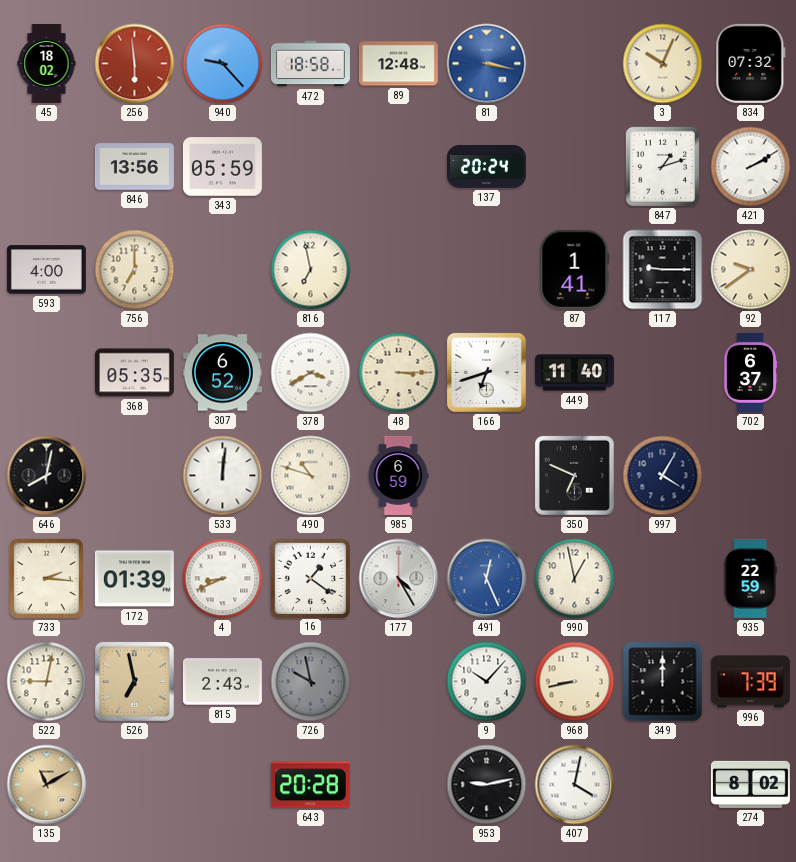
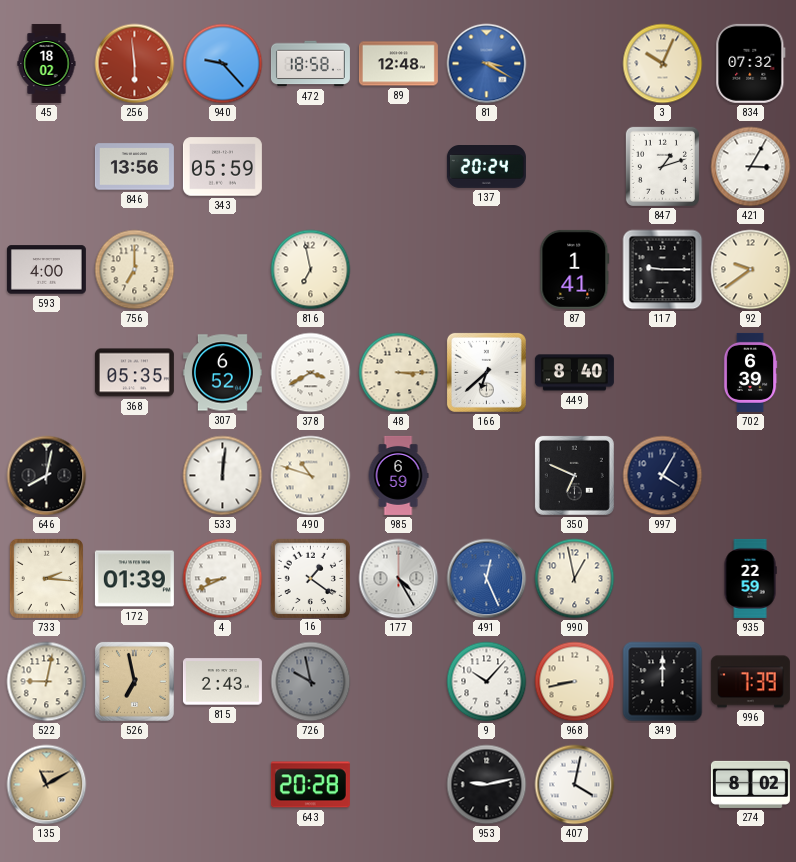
81: 3:17 -> 3:20
421: 2:10 -> 3:05
166: 6:42 -> 6:38
449: 11:40 -> 8:40
702: 6:37 -> 6:39
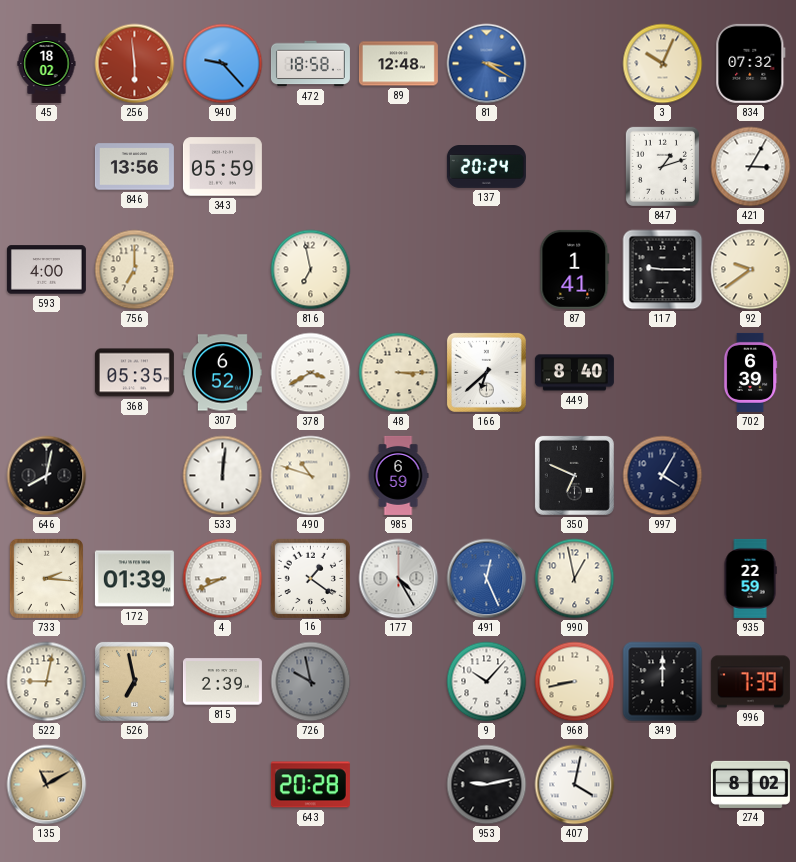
815: 2:43 -> 2:39
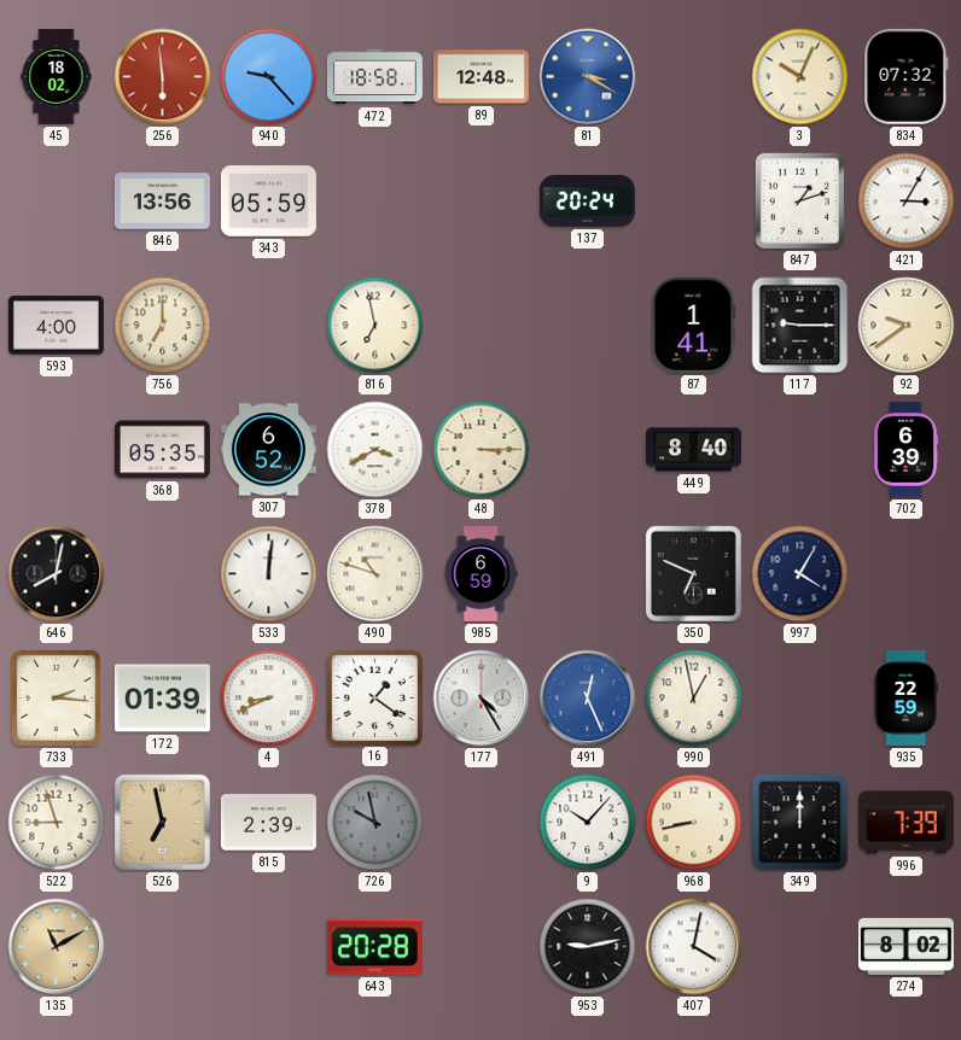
166: 6:38 -> none
522: 9:02 -> 8:57
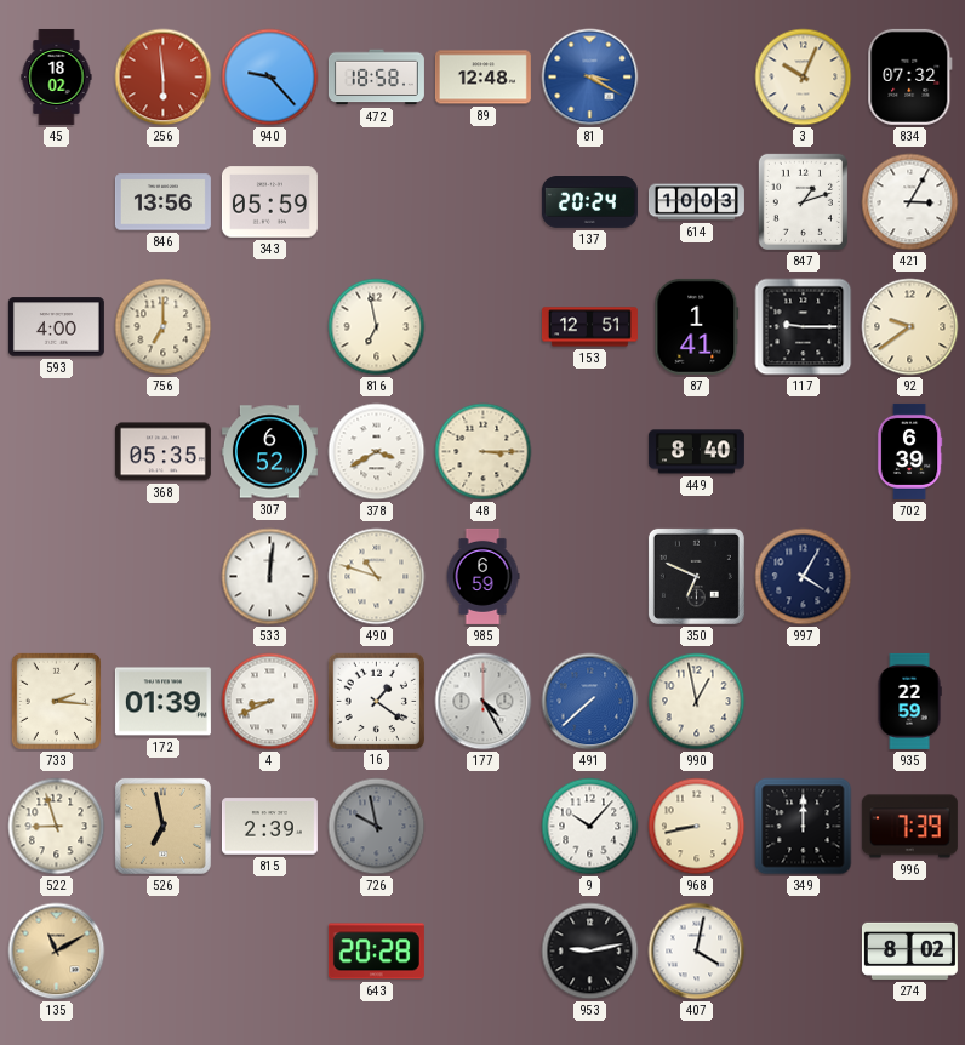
614: none -> 10:03
153: none -> 12:51
646: 8:02 -> none
491: 12:26 -> 7:38
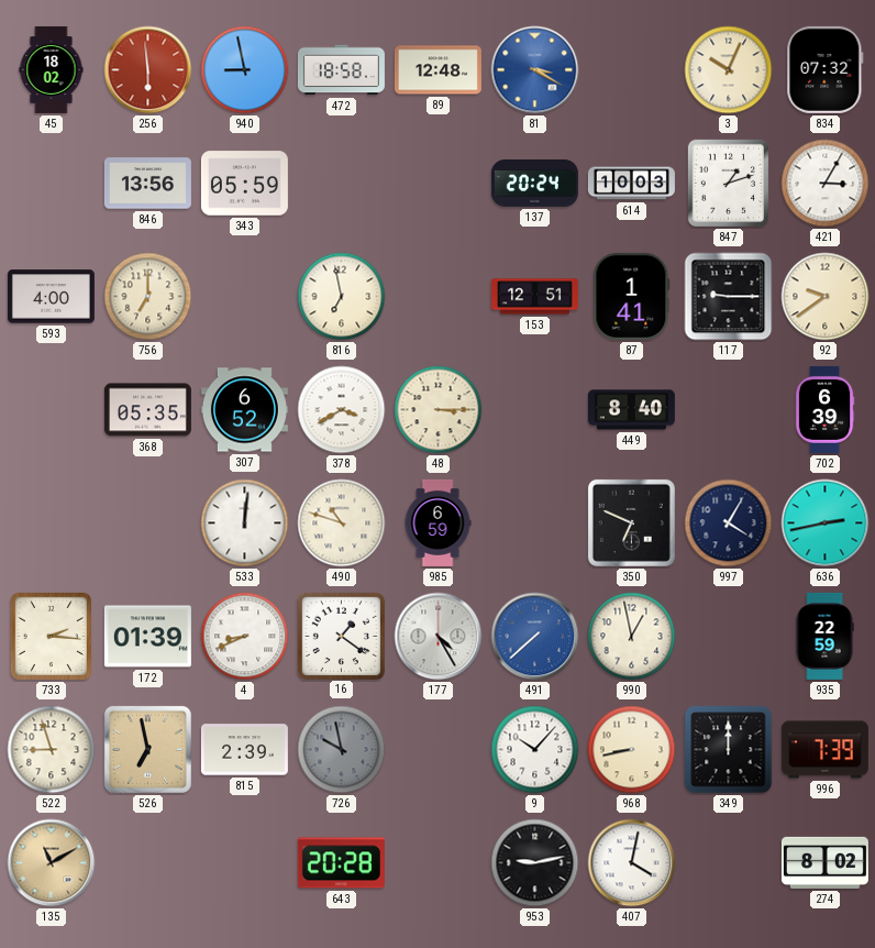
940: 9:23 -> 8:58
636: none -> 2:43
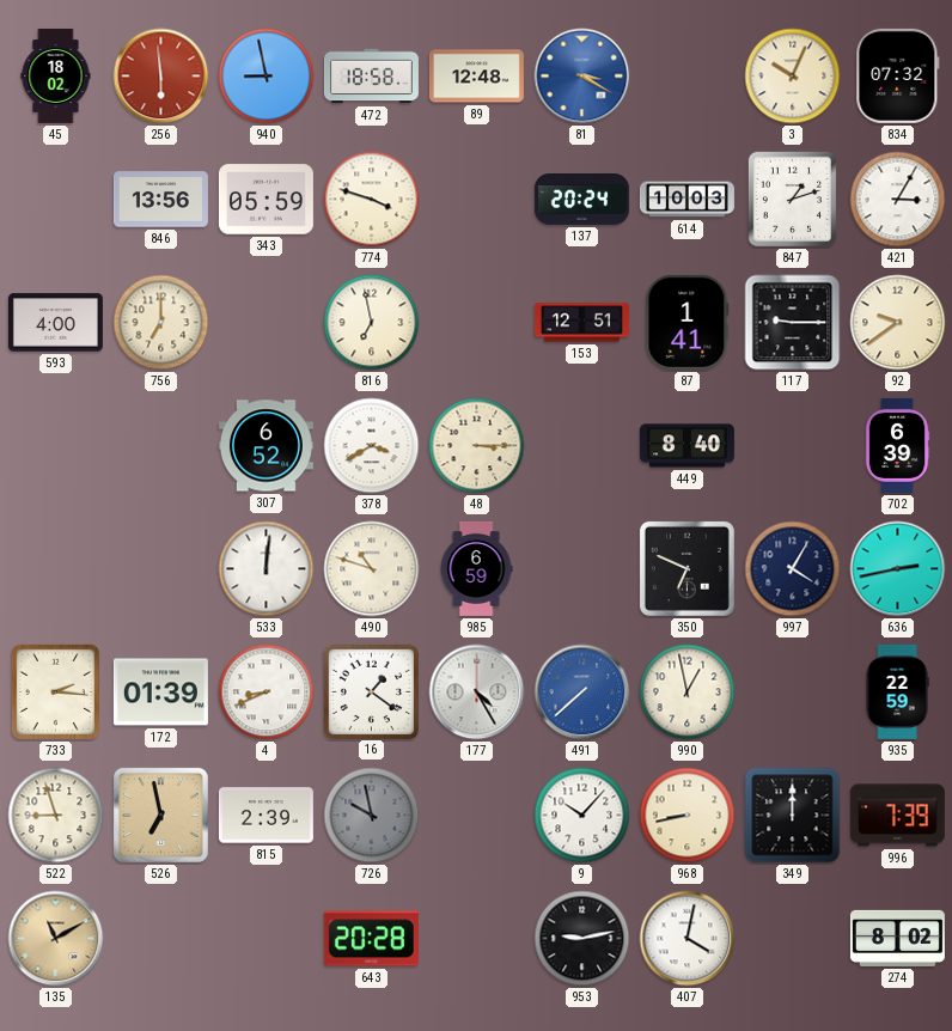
774: none -> 3:48
368: 05:35 -> none
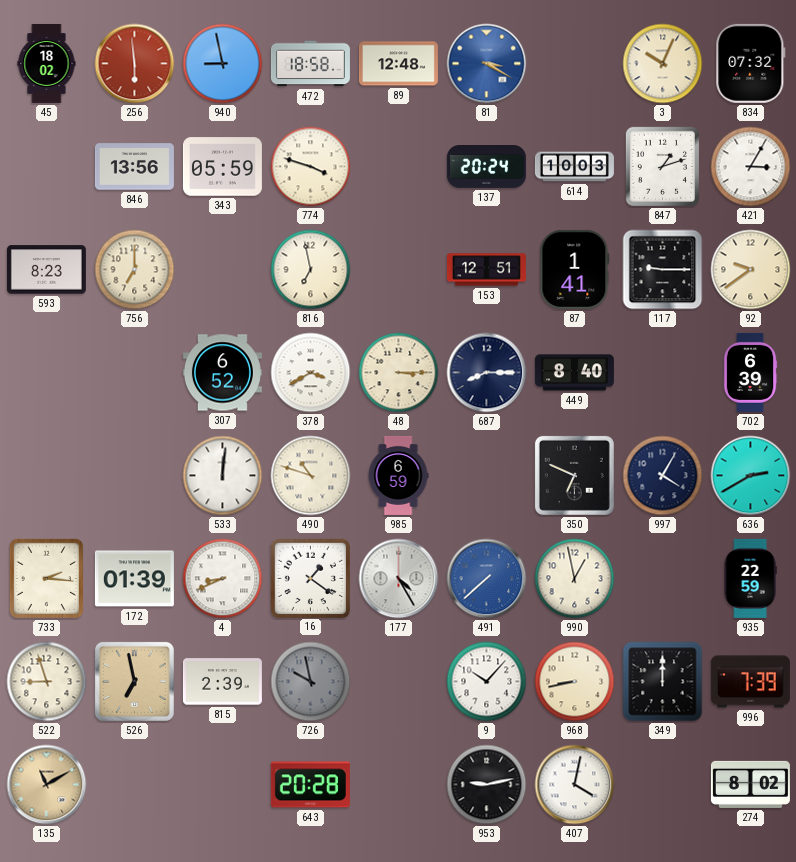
593: 4:00 -> 8:23
687: none -> 8:15
636: 2:43 -> 2:40
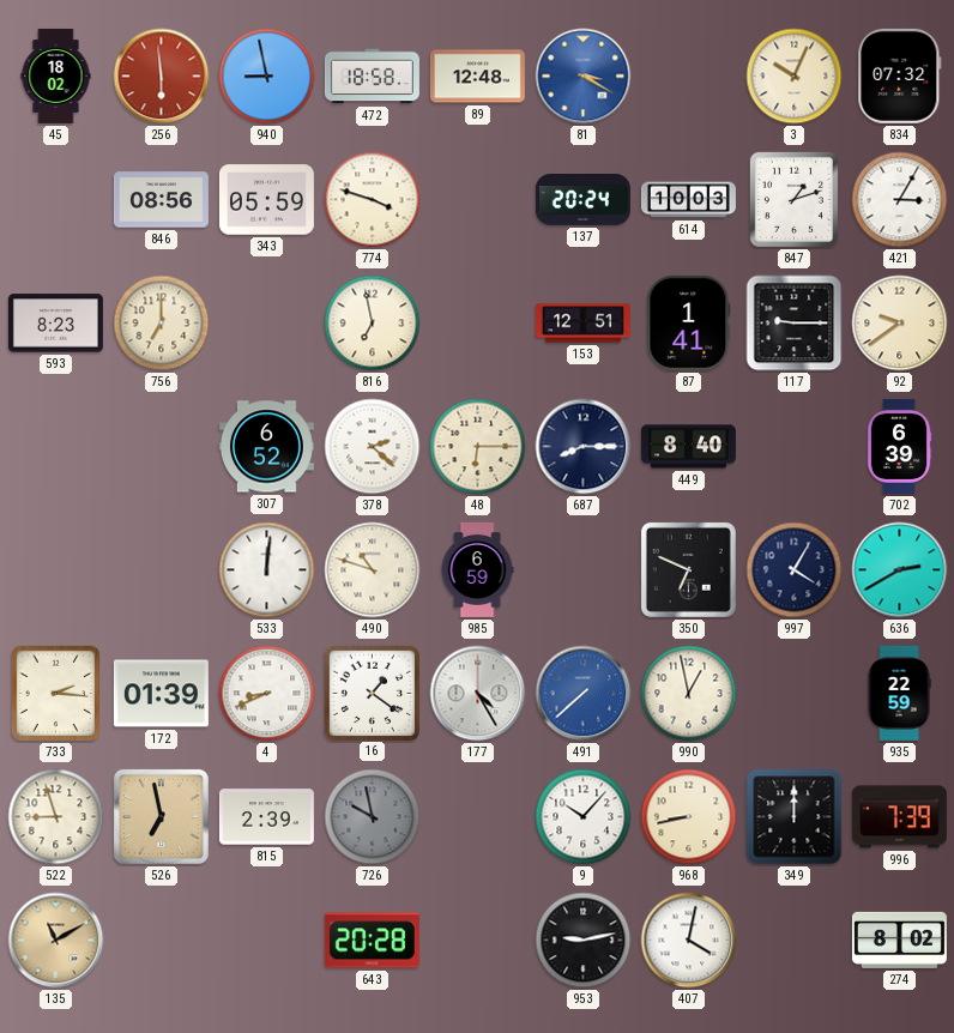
846: 13:56 -> 08:56
378: 3:40 -> 2:22
48: 3:15 -> 6:15
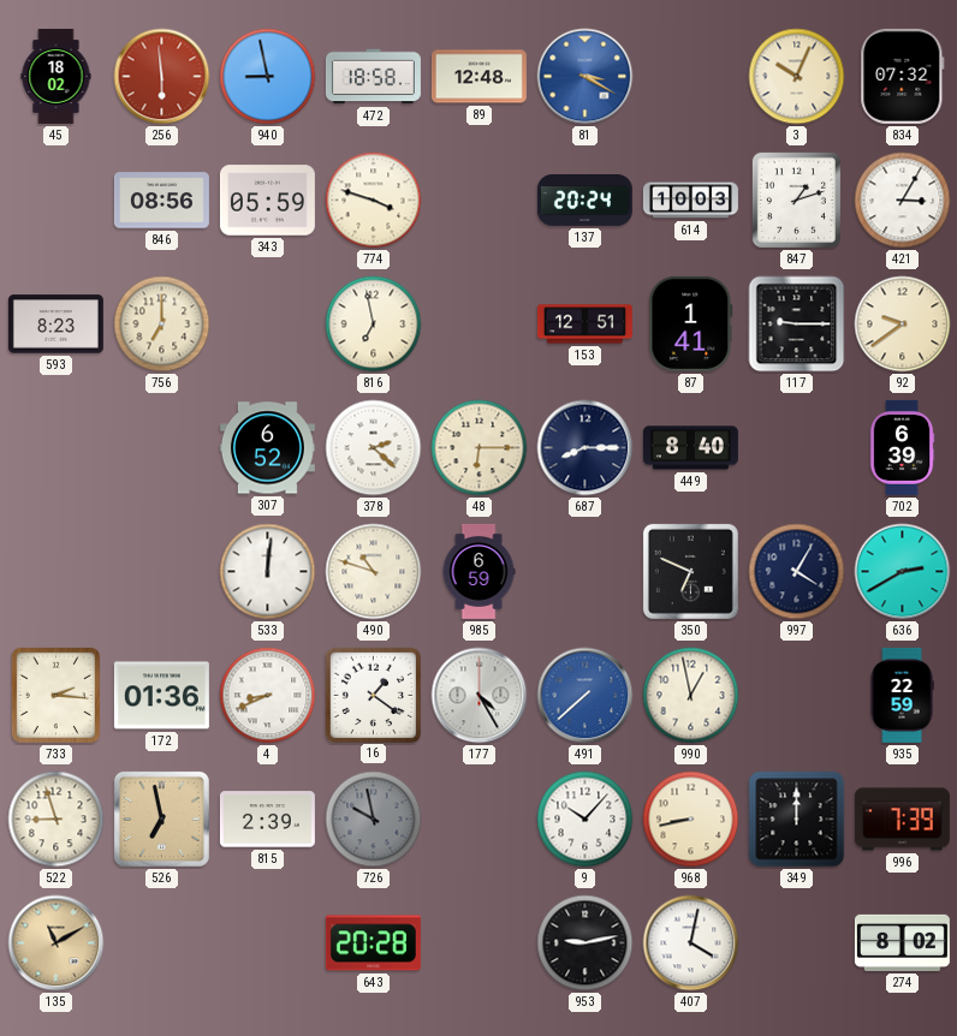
172: 01:39 -> 01:36
